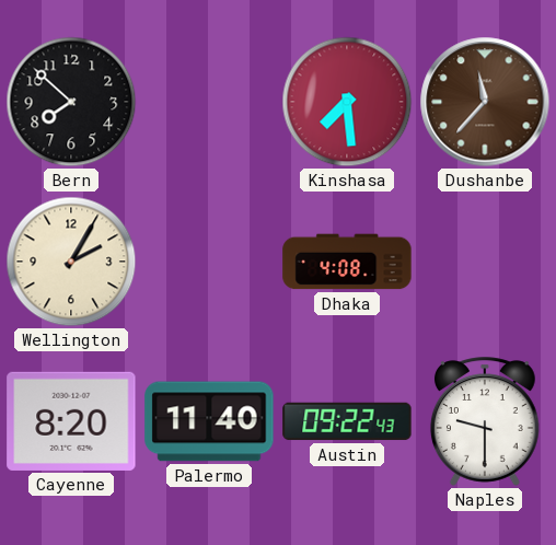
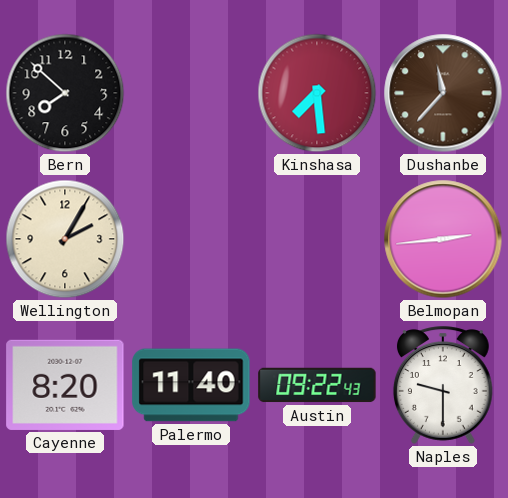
Dhaka: 4:08 -> none
Belmopan: none -> 2:44
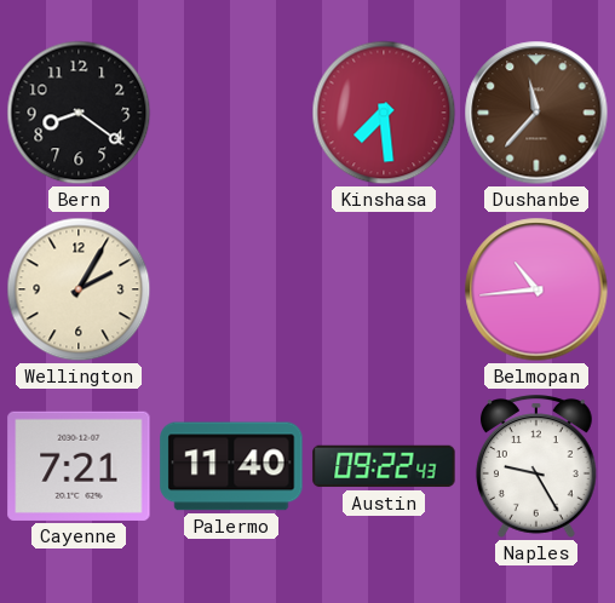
Bern: 7:52 -> 8:21
Belmopan: 2:44 -> 10:44
Cayenne: 8:20 -> 7:21
Naples: 9:30 -> 9:25
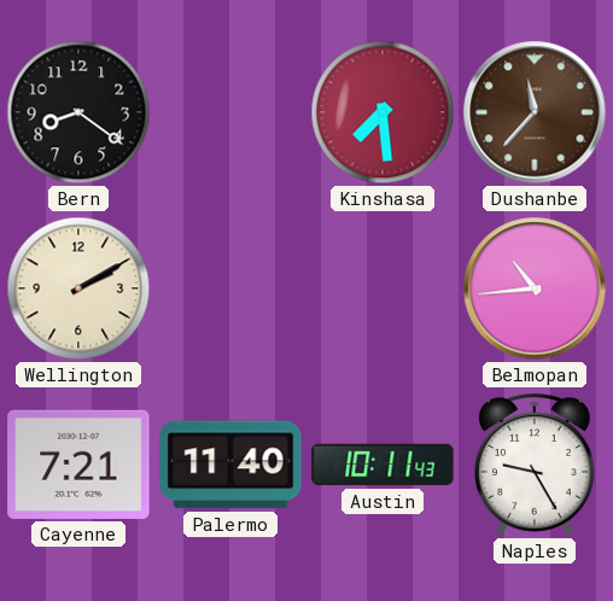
Wellington: 2:05 -> 2:10
Austin: 09:22 -> 10:11
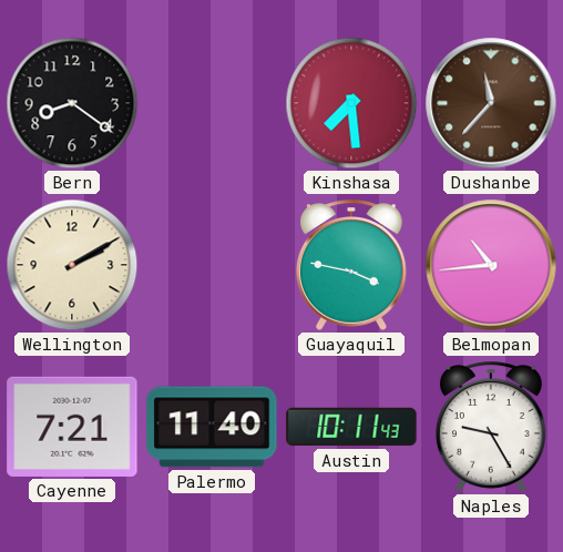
Guayaquil: none -> 3:47
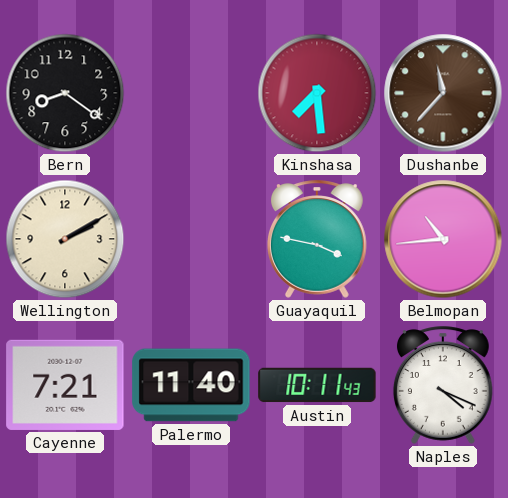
Naples: 9:25 -> 4:19
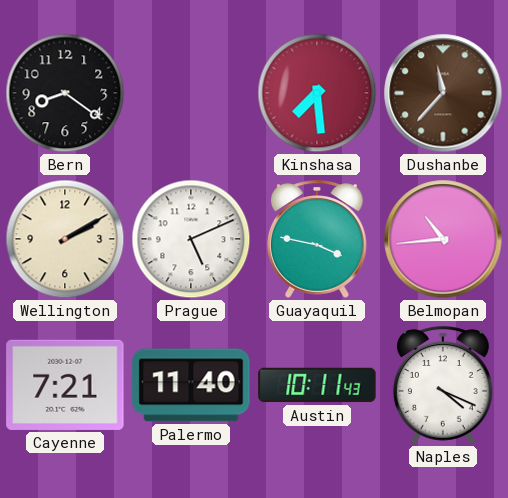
Prague: none -> 5:11
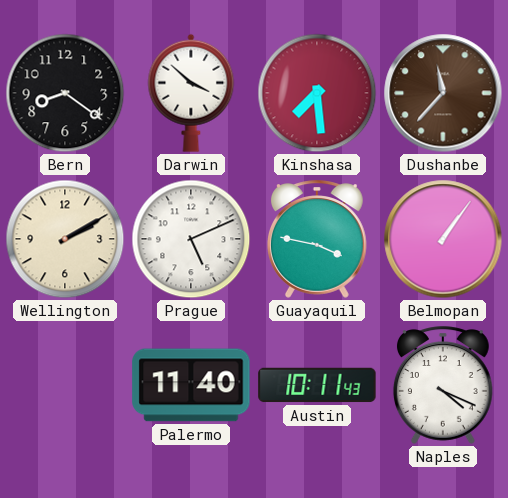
Darwin: none -> 3:52
Belmopan: 10:44 -> 1:06
Cayenne: 7:21 -> none
